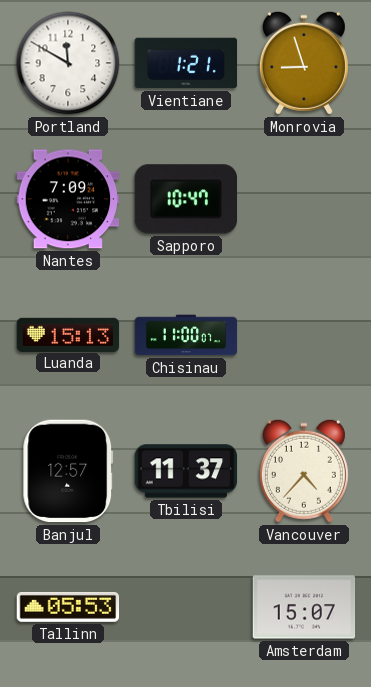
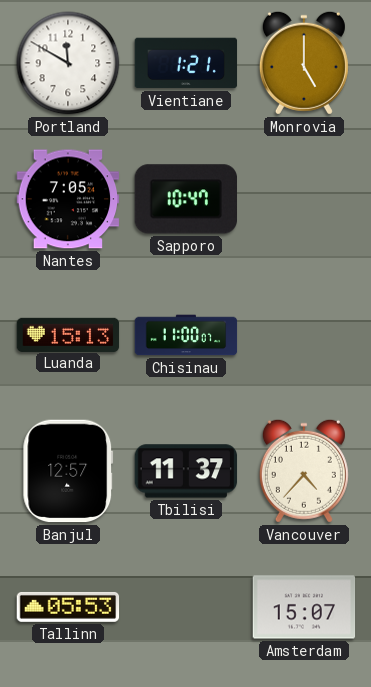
Monrovia: 8:57 -> 5:00
Nantes: 7:09 -> 7:05
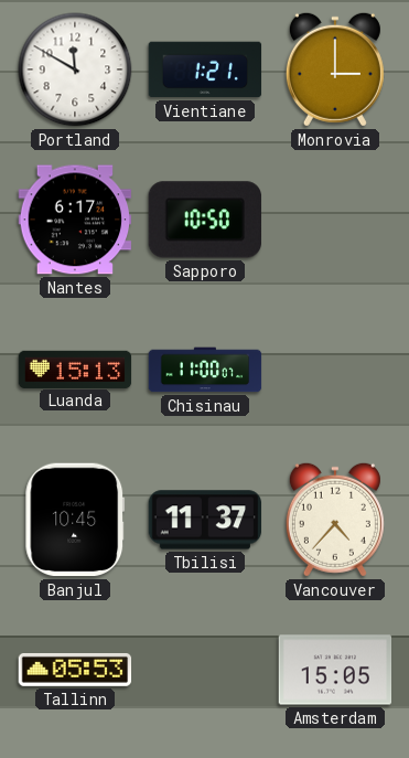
Monrovia: 5:00 -> 3:00
Nantes: 7:05 -> 6:17
Sapporo: 10:47 -> 10:50
Banjul: 12:57 -> 10:45
Amsterdam: 15:07 -> 15:05
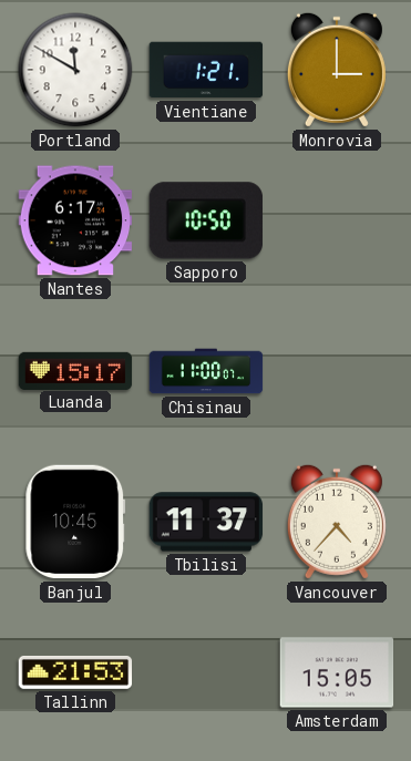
Luanda: 15:13 -> 15:17
Tallinn: 05:53 -> 21:53
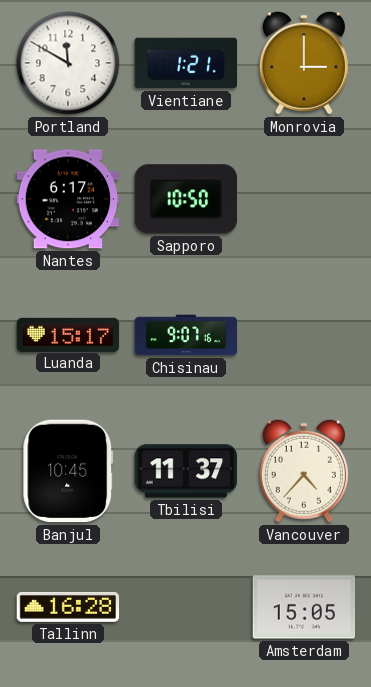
Chisinau: 11:00 -> 9:07
Tallinn: 21:53 -> 16:28
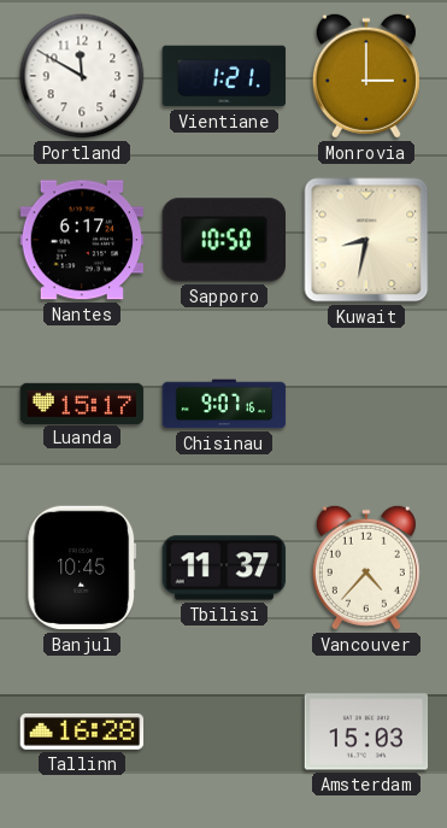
Kuwait: none -> 8:32
Amsterdam: 15:05 -> 15:03
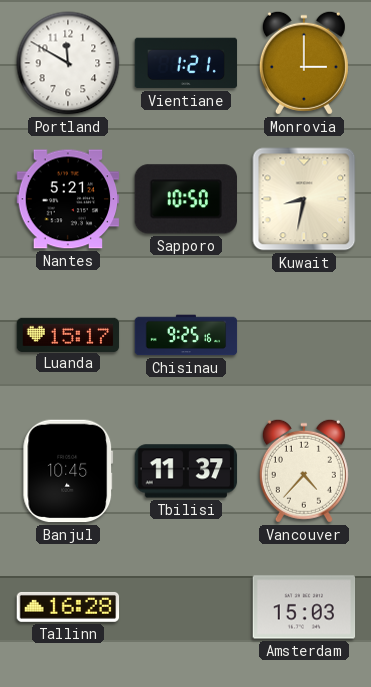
Nantes: 6:17 -> 5:21
Chisinau: 9:07 -> 9:25
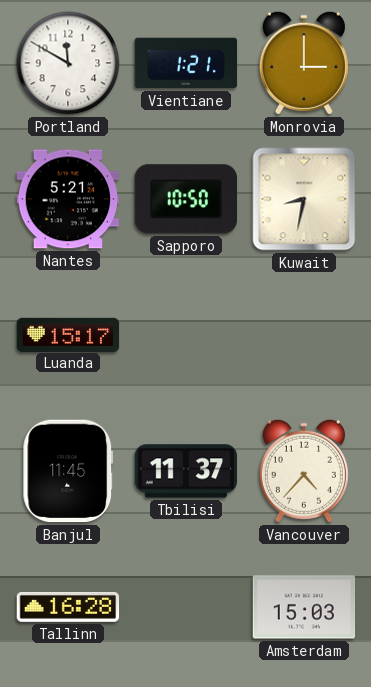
Chisinau: 9:25 -> none
Banjul: 10:45 -> 11:45
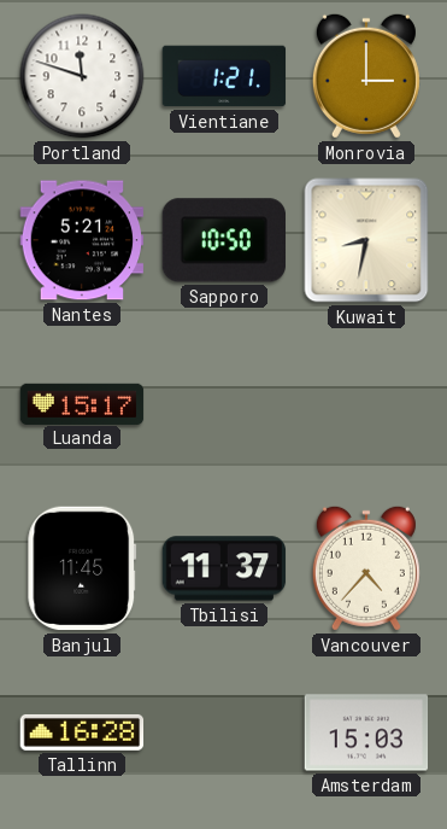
Portland: 11:50 -> 11:48
